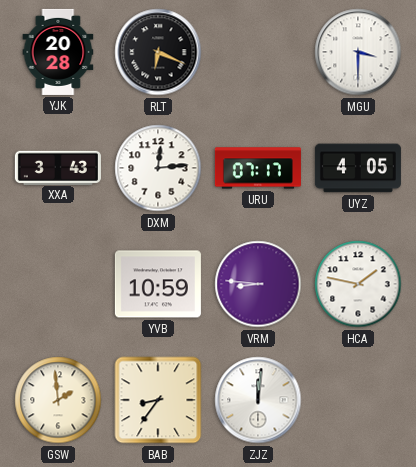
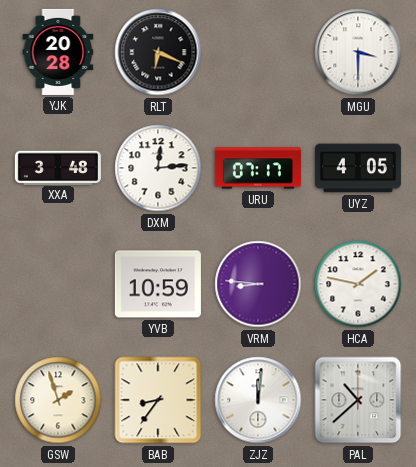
XXA: 3:43 -> 3:48
GSW: 1:59 -> 1:57
PAL: none -> 10:38
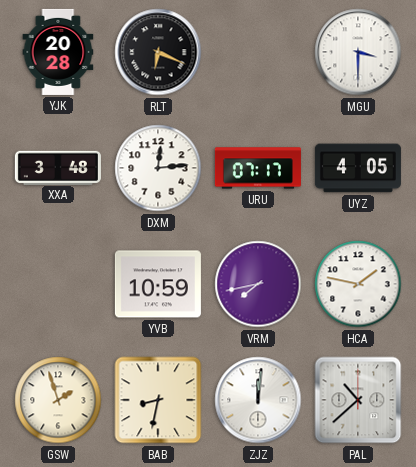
VRM: 8:46 -> 7:43
BAB: 8:36 -> 8:32
